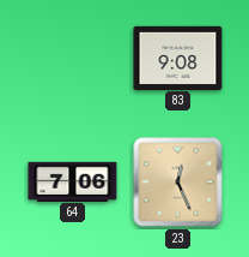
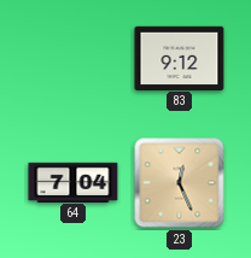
83: 9:08 -> 9:12
64: 7:06 -> 7:04
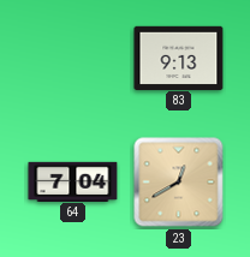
83: 9:12 -> 9:13
23: 12:26 -> 12:40
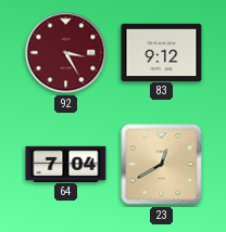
92: none -> 3:25
83: 9:13 -> 9:12
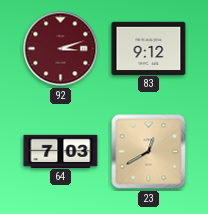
92: 3:25 -> 3:12
64: 7:04 -> 7:03
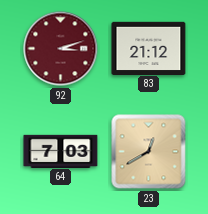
83: 9:12 -> 21:12
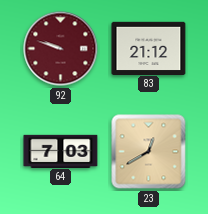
92: 3:12 -> 9:48
